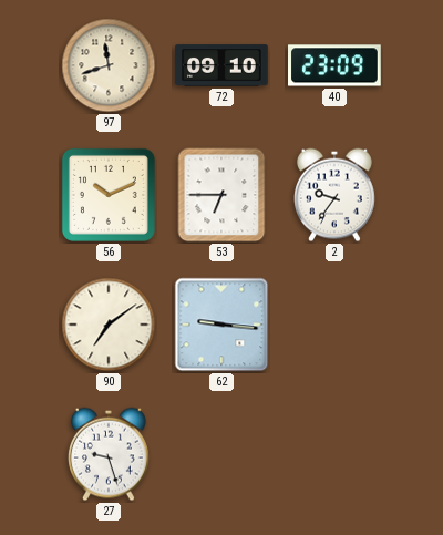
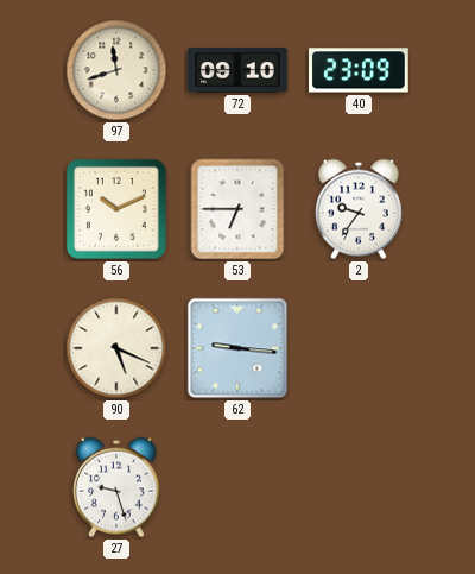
90: 7:09 -> 5:19
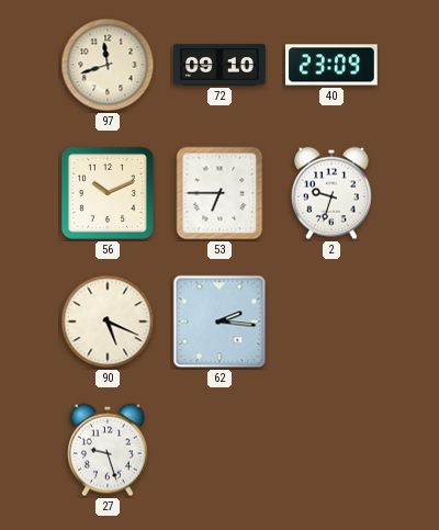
2: 9:36 -> 9:33
62: 9:16 -> 2:16
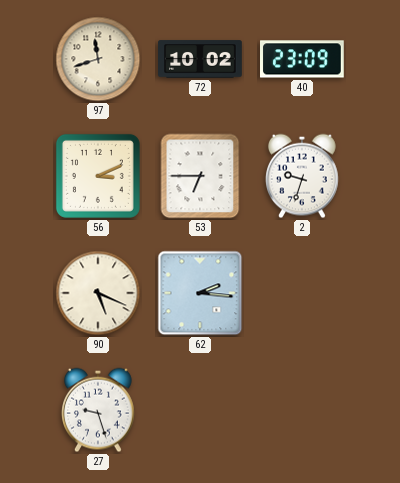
72: 09:10 -> 10:02
56: 10:11 -> 3:11
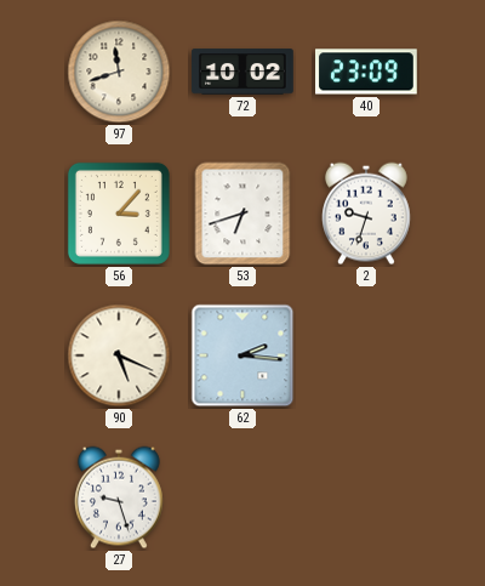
56: 3:11 -> 3:07
53: 6:45 -> 6:42
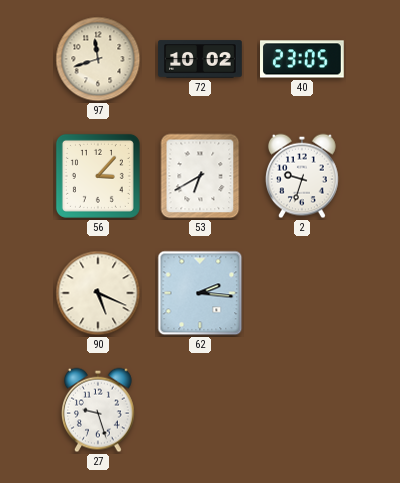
40: 23:09 -> 23:05
53: 6:42 -> 6:40
